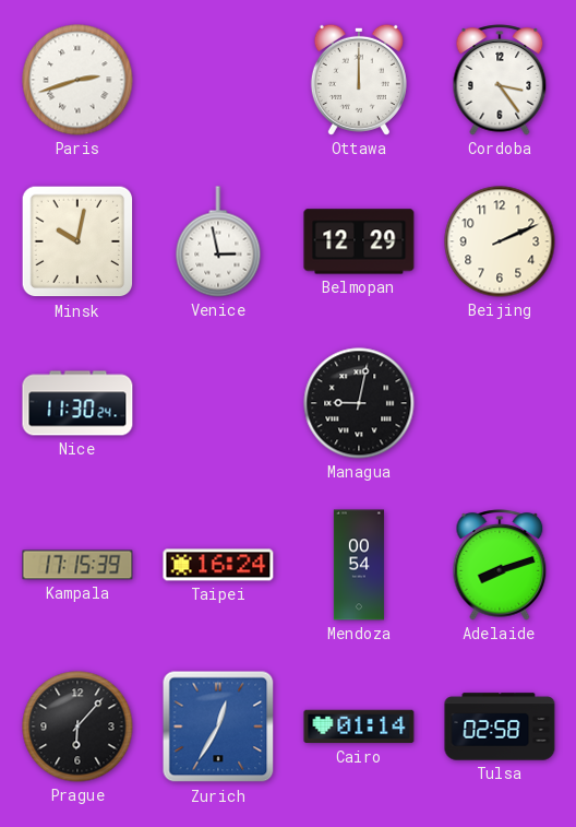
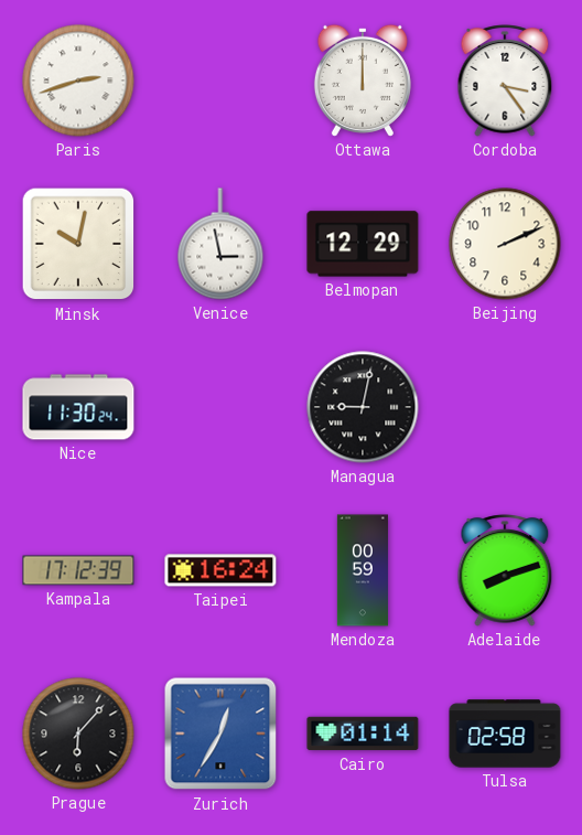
Kampala: 17:15 -> 17:12
Mendoza: 00:54 -> 00:59
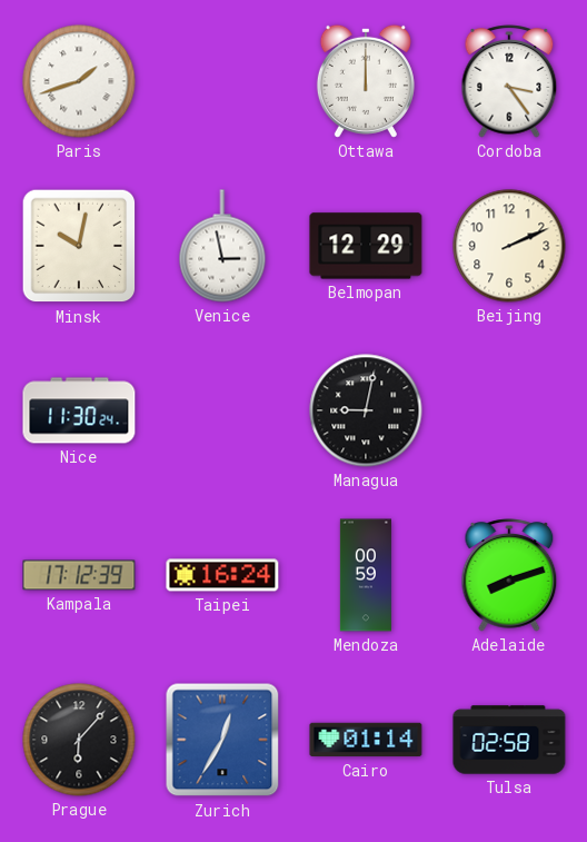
Paris: 2:42 -> 1:42
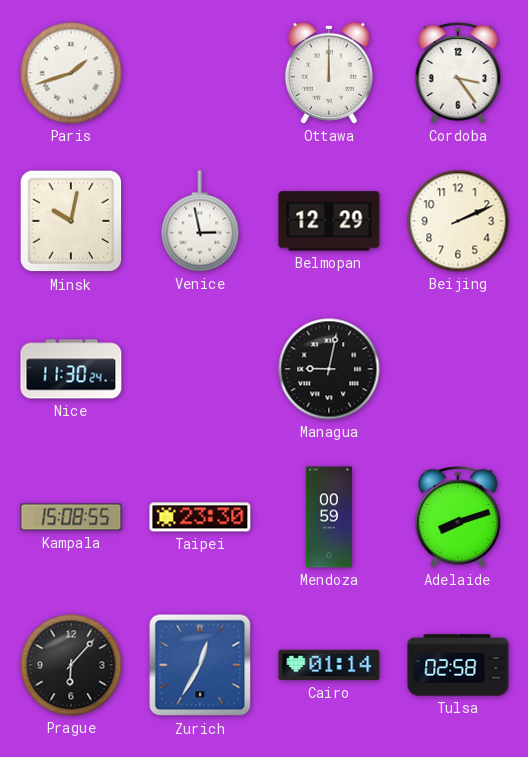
Kampala: 17:12 -> 15:08
Taipei: 16:24 -> 23:30
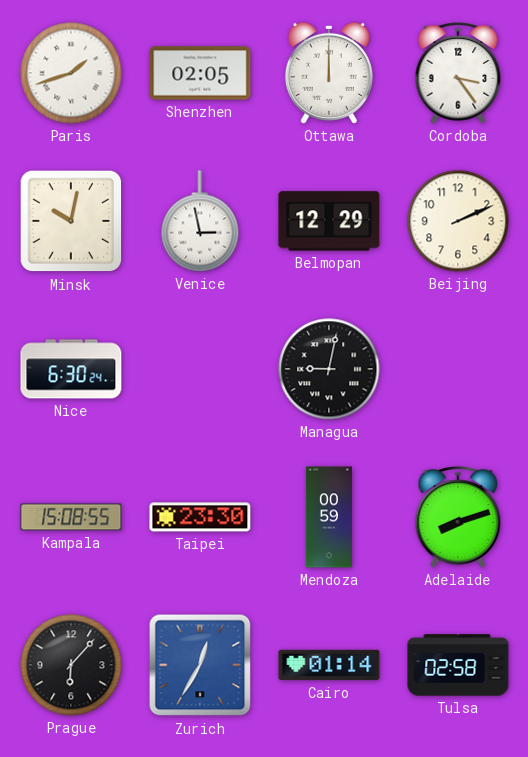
Shenzhen: none -> 02:05
Nice: 11:30 -> 6:30
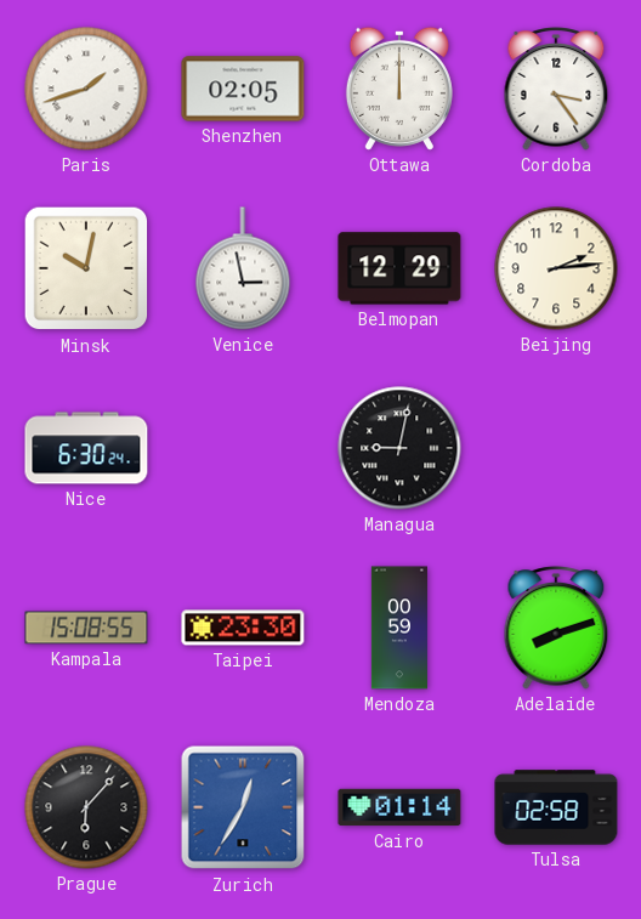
Beijing: 2:11 -> 2:14
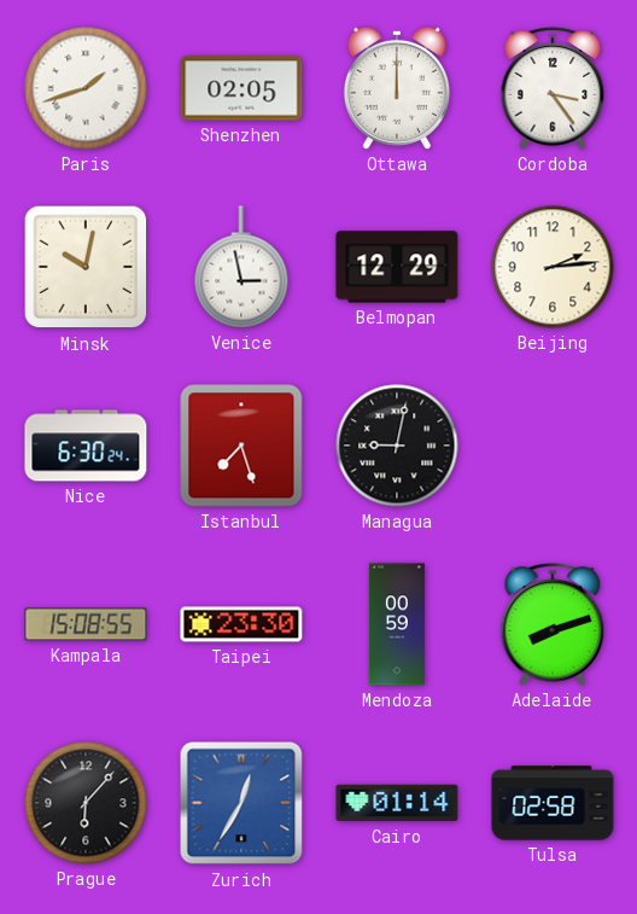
Istanbul: none -> 7:27
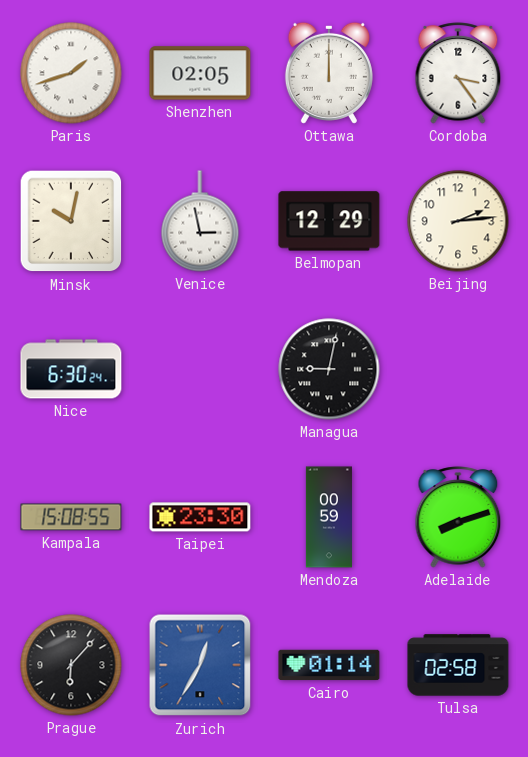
Istanbul: 7:27 -> none
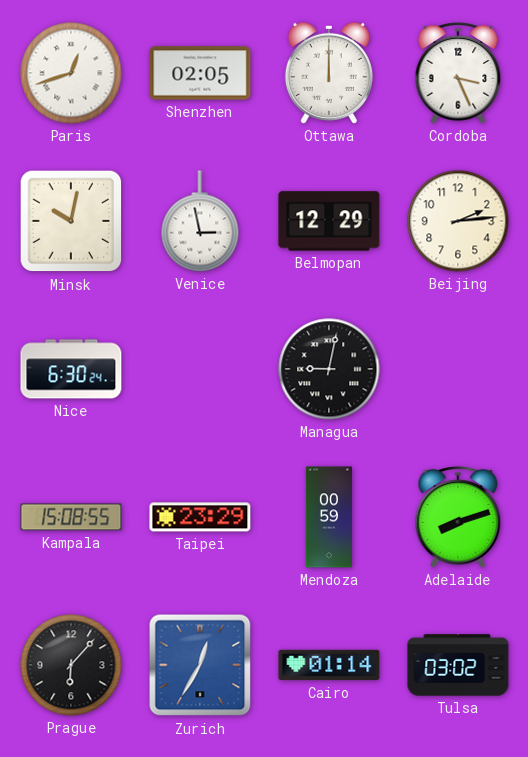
Paris: 1:42 -> 12:42
Cordoba: 3:24 -> 3:26
Taipei: 23:30 -> 23:29
Tulsa: 02:58 -> 03:02
